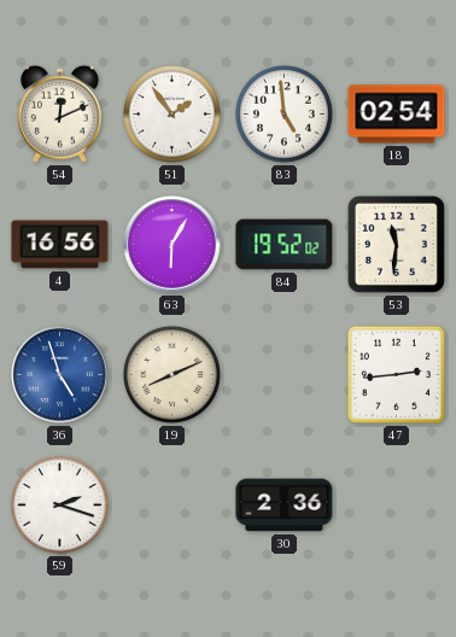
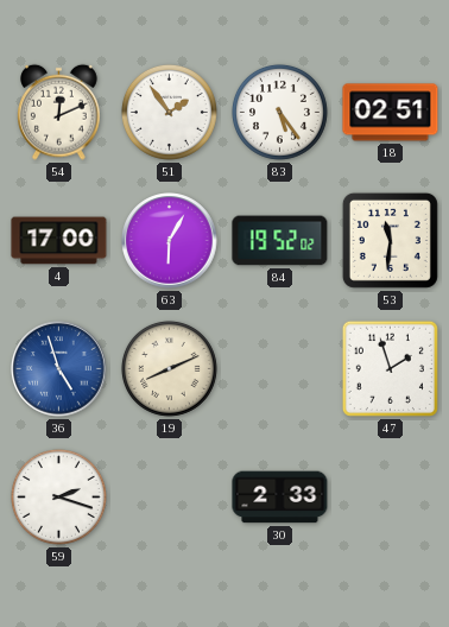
83: 4:59 -> 5:24
18: 02:54 -> 02:51
4: 16:56 -> 17:00
47: 2:44 -> 1:57
30: 2:36 -> 2:33
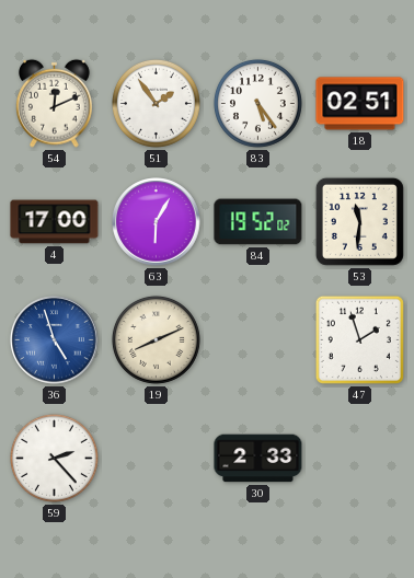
59: 2:18 -> 2:23
